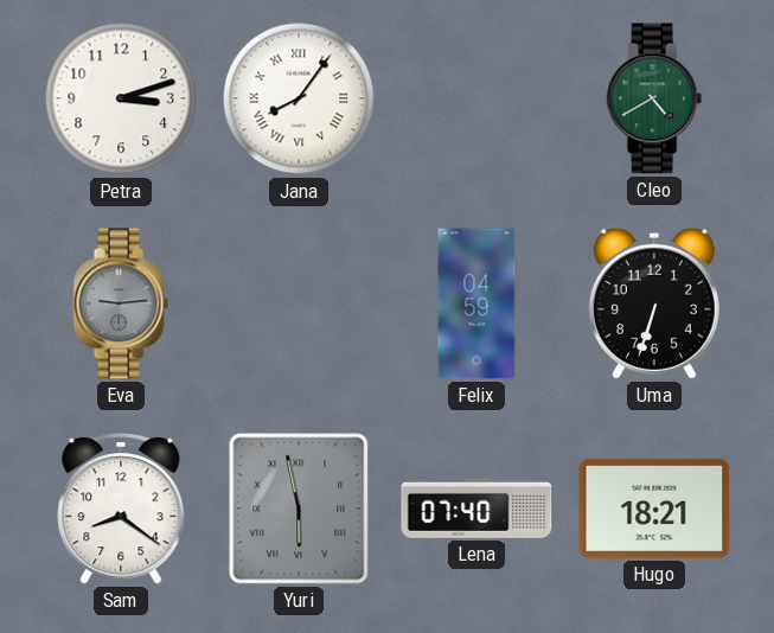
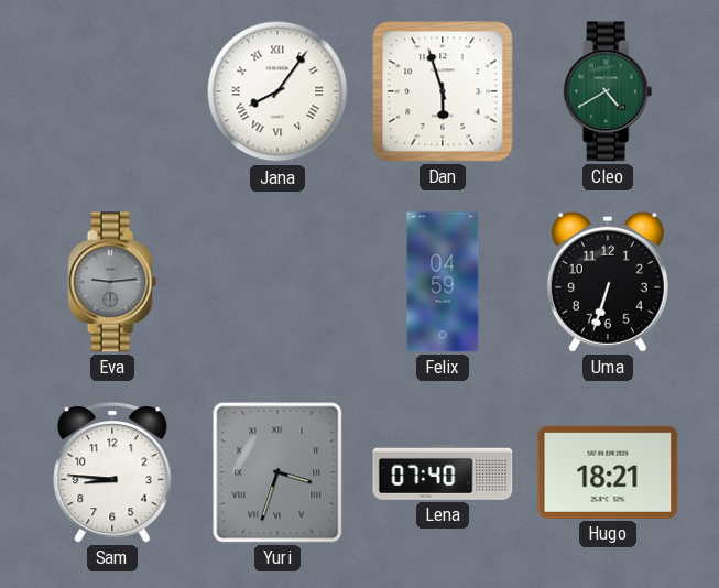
Petra: 3:12 -> none
Dan: none -> 5:57
Sam: 8:21 -> 8:46
Yuri: 5:58 -> 3:33
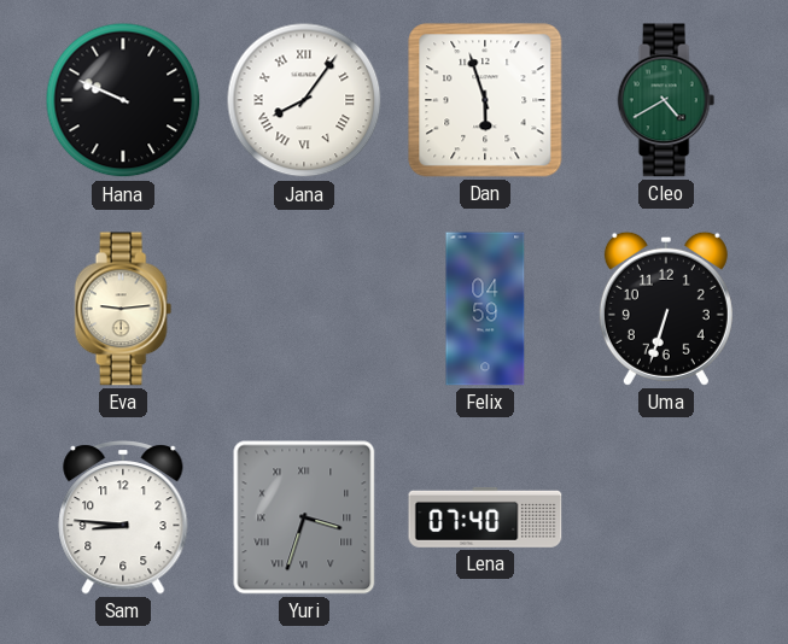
Hana: none -> 9:49
Eva dial: grey -> cream
Hugo: 18:21 -> none
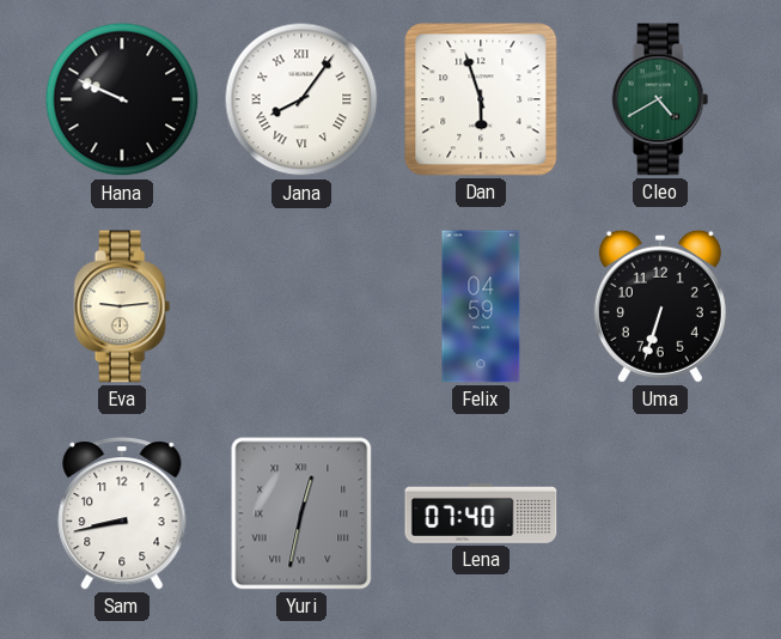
Sam: 8:46 -> 8:43
Yuri: 3:33 -> 12:32
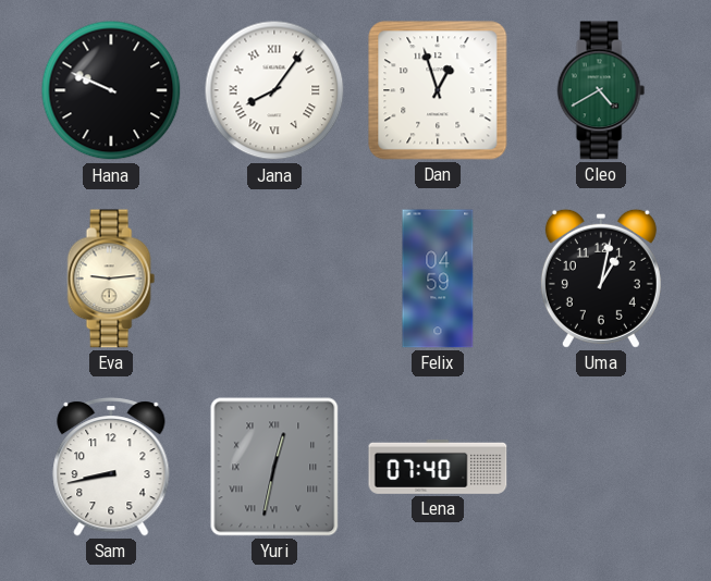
Dan: 5:57 -> 12:57
Uma: 6:33 -> 1:02
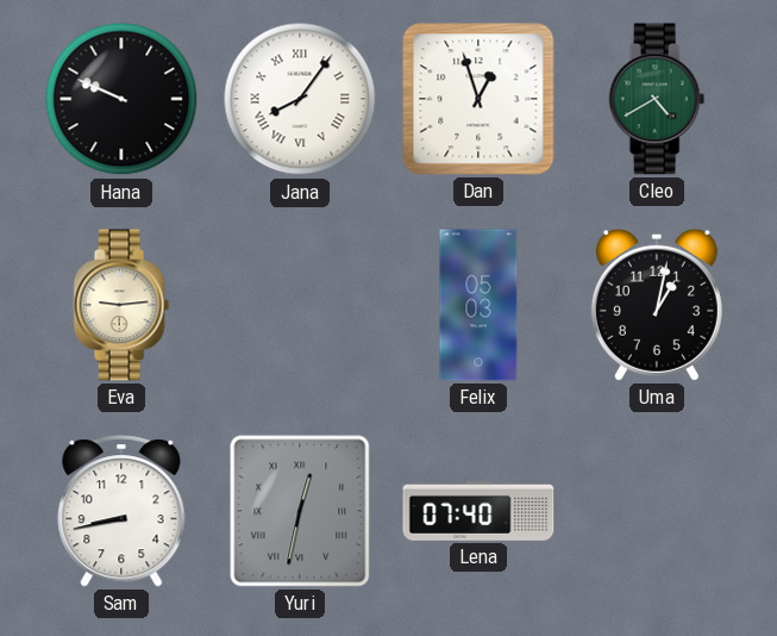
Felix: 04:59 -> 05:03
